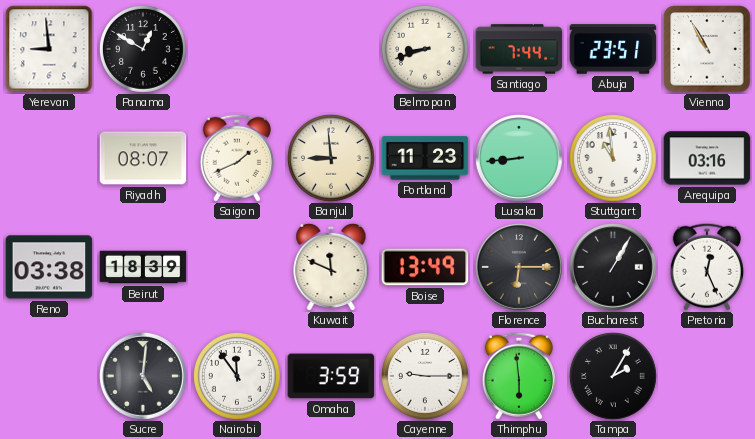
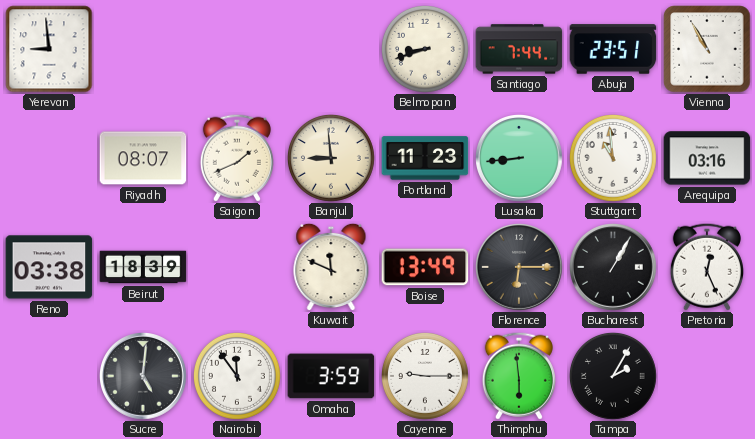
Panama: 12:50 -> none
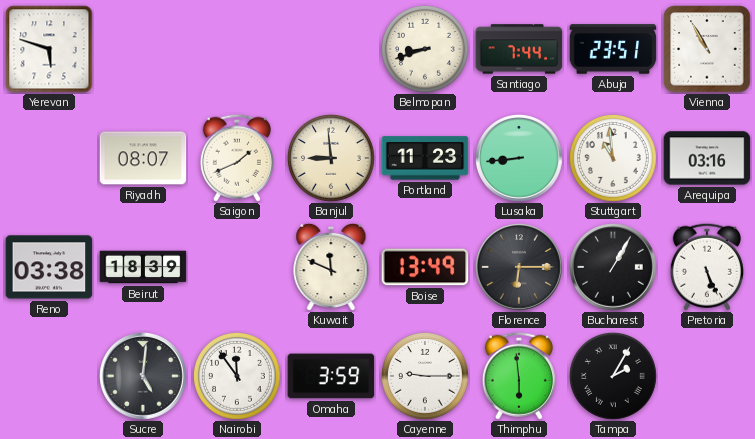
Yerevan: 8:59 -> 5:48
Pretoria: 12:26 -> 5:26
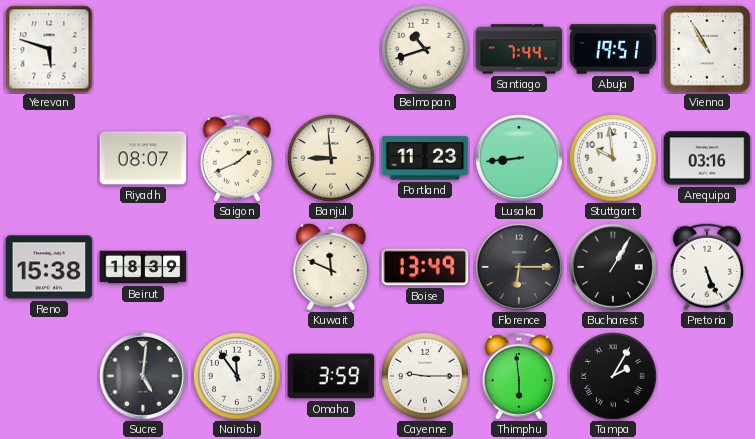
Belmopan: 8:42 -> 10:42
Abuja: 23:51 -> 19:51
Stuttgart: 10:59 -> 9:59
Reno: 03:38 -> 15:38
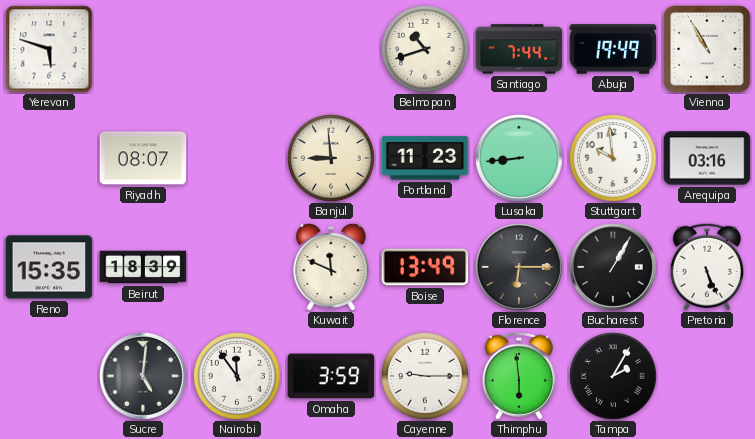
Abuja: 19:51 -> 19:49
Saigon: 1:41 -> none
Reno: 15:38 -> 15:35
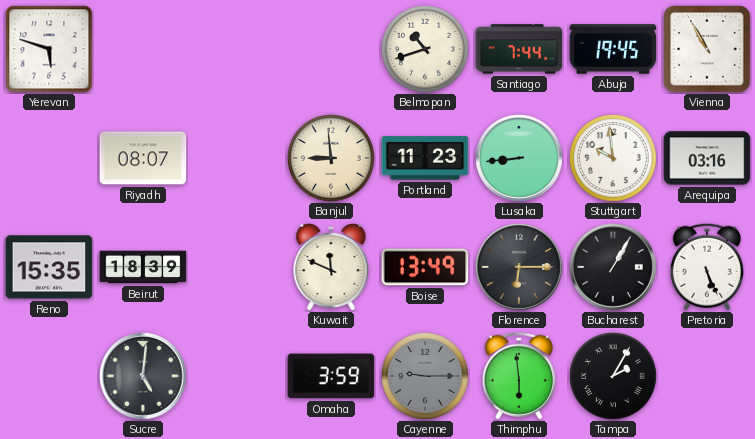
Abuja: 19:49 -> 19:45
Nairobi: 11:54 -> none
Cayenne dial: white -> grey
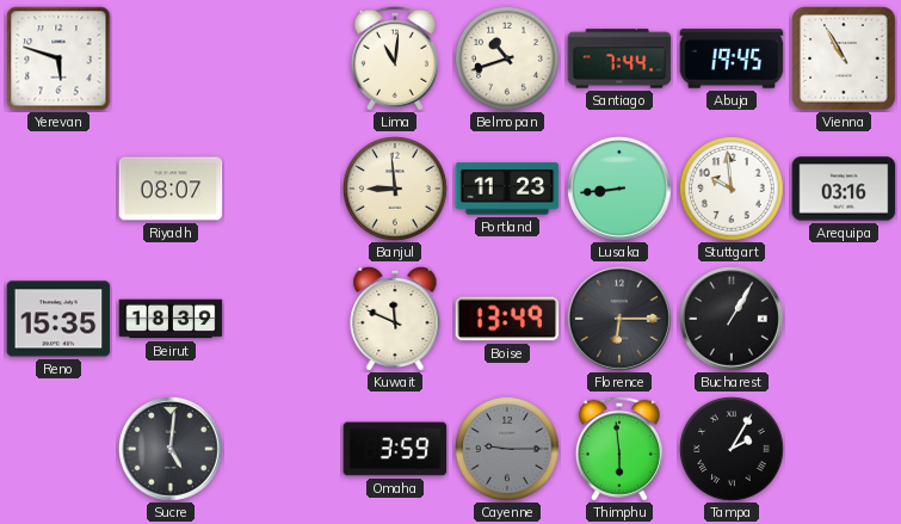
Lima: none -> 11:01
Pretoria: 5:26 -> none
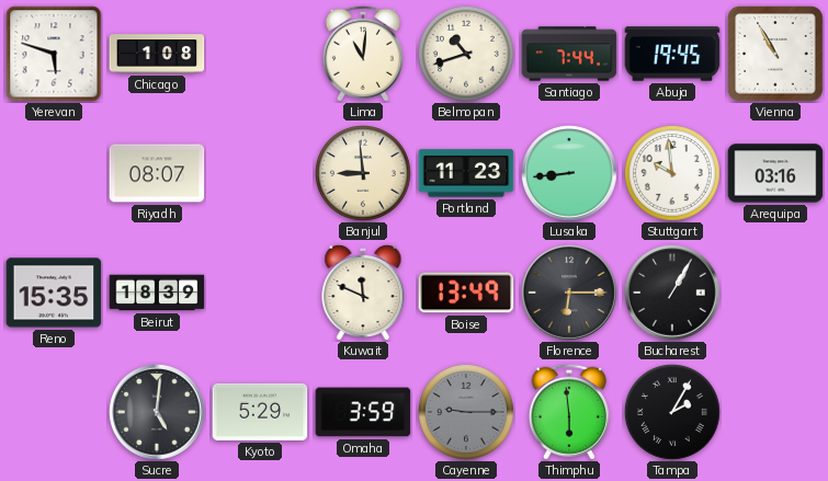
Chicago: none -> 1:08
Kyoto: none -> 5:29
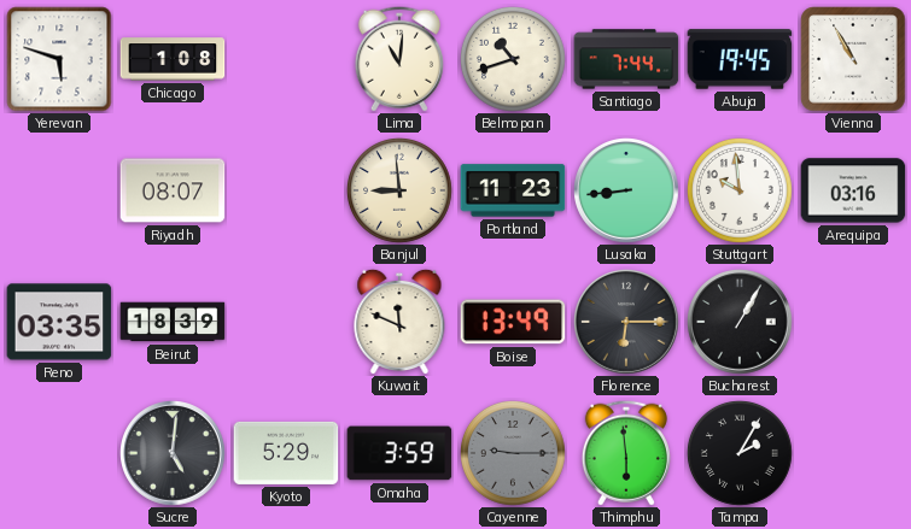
Reno: 15:35 -> 03:35
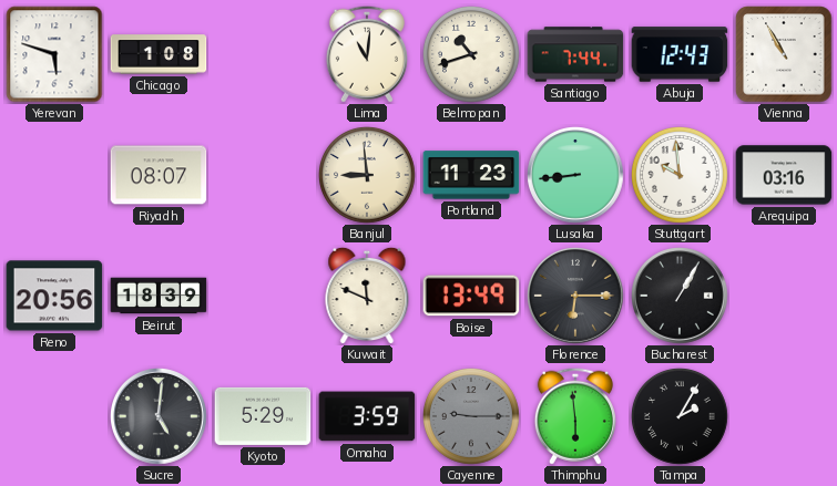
Abuja: 19:45 -> 12:43
Reno: 03:35 -> 20:56
